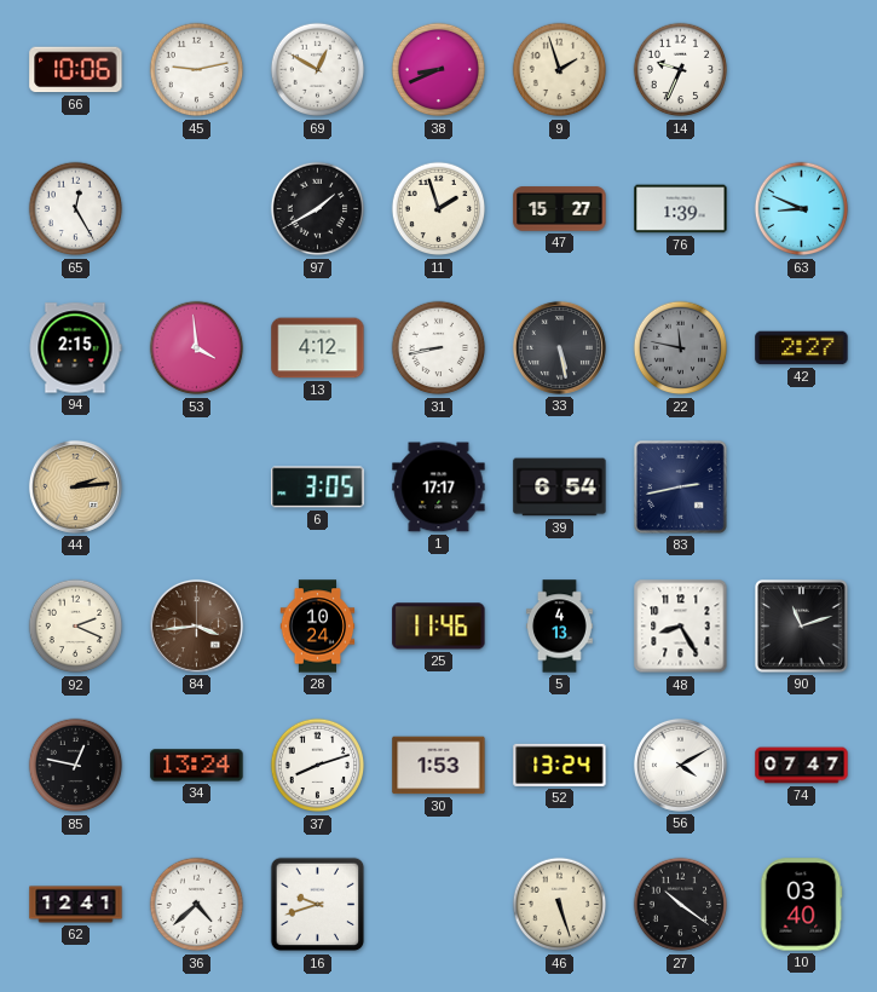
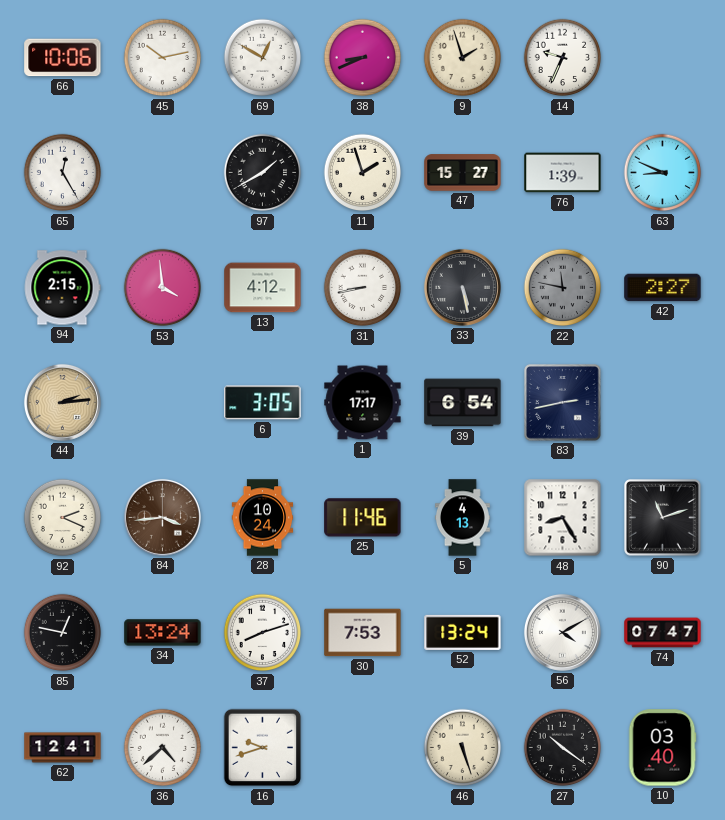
45: 9:13 -> 10:13
30: 1:53 -> 7:53
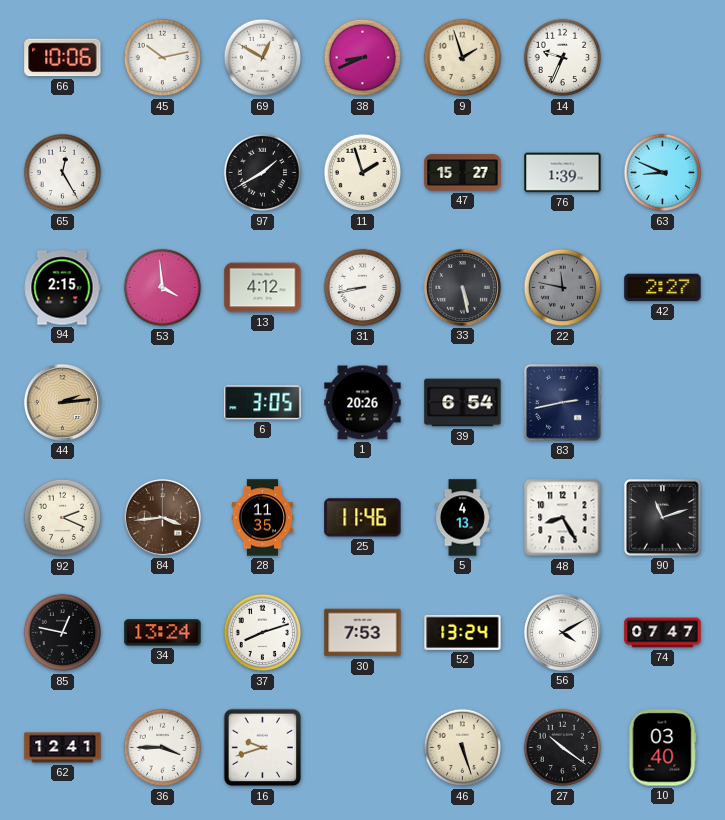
1: 17:17 -> 20:26
28: 10:24 -> 11:35
36: 4:38 -> 3:45
